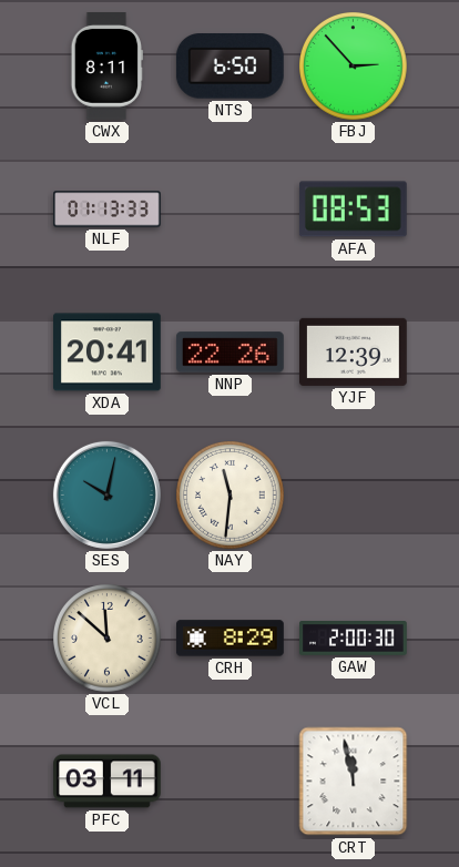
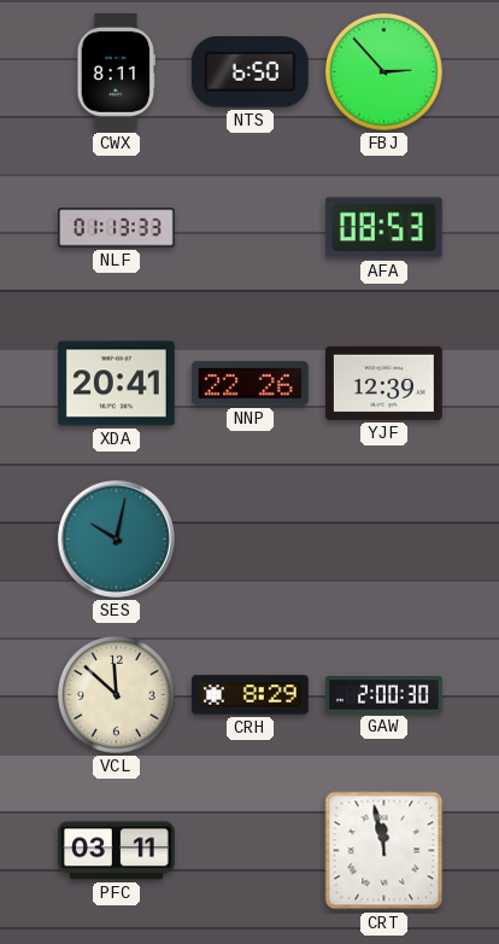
NAY: 11:31 -> none
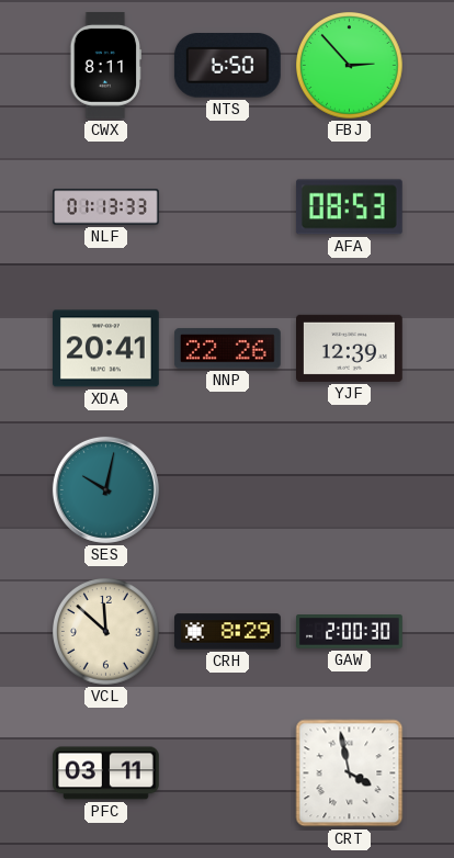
CRT: 11:58 -> 3:58
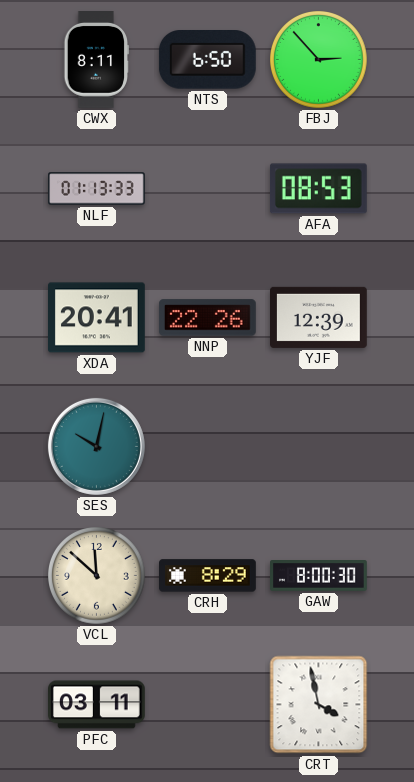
GAW: 2:00 -> 8:00
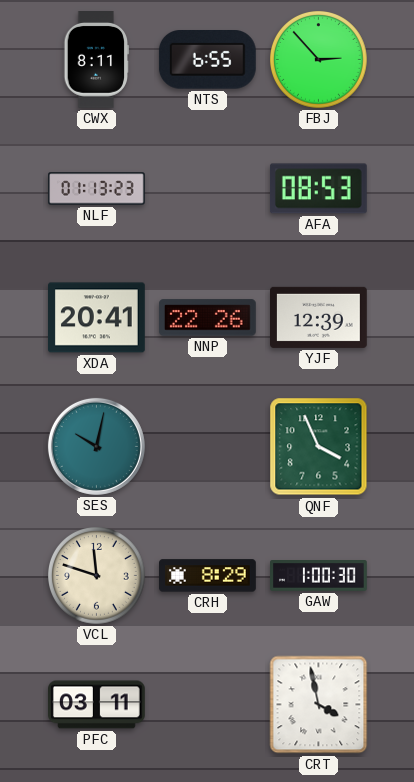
NTS: 6:50 -> 6:55
NLF: 01:13:33 -> 01:13:23
QNF: none -> 3:56
VCL: 11:52 -> 11:48
GAW: 8:00 -> 1:00
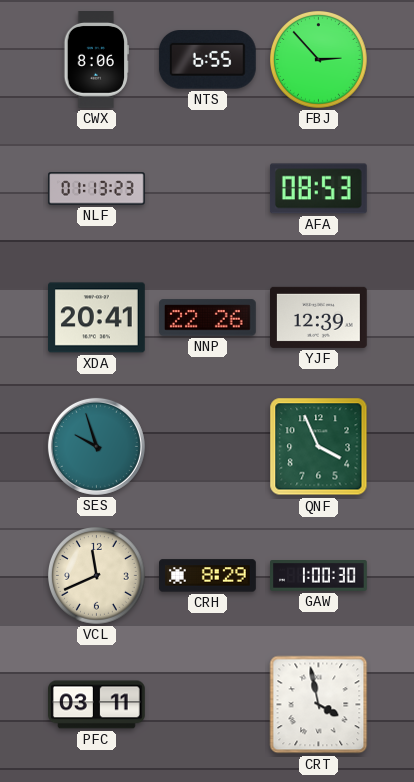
CWX: 8:11 -> 8:06
SES: 10:02 -> 9:57
VCL: 11:48 -> 11:41
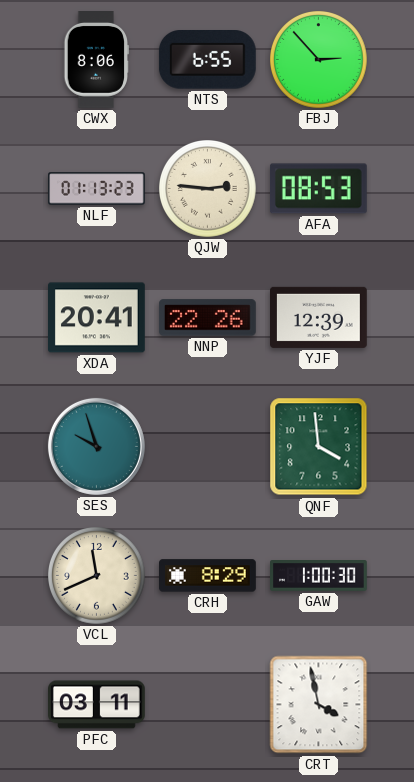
QJW: none -> 2:46
QNF: 3:56 -> 3:59
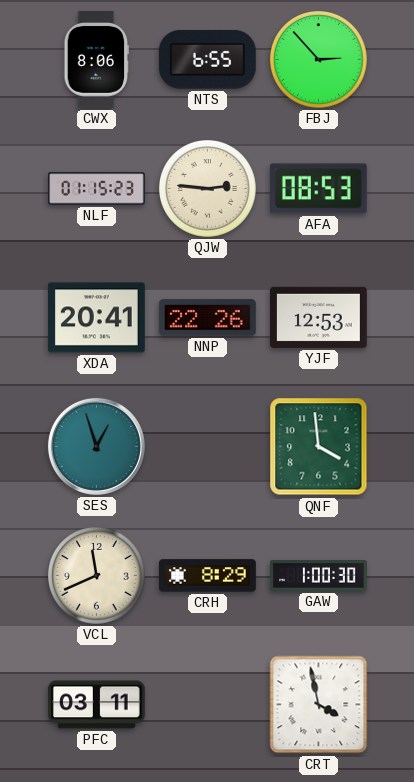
NLF: 01:13 -> 01:15
YJF: 12:39 -> 12:53
SES: 9:57 -> 12:57
